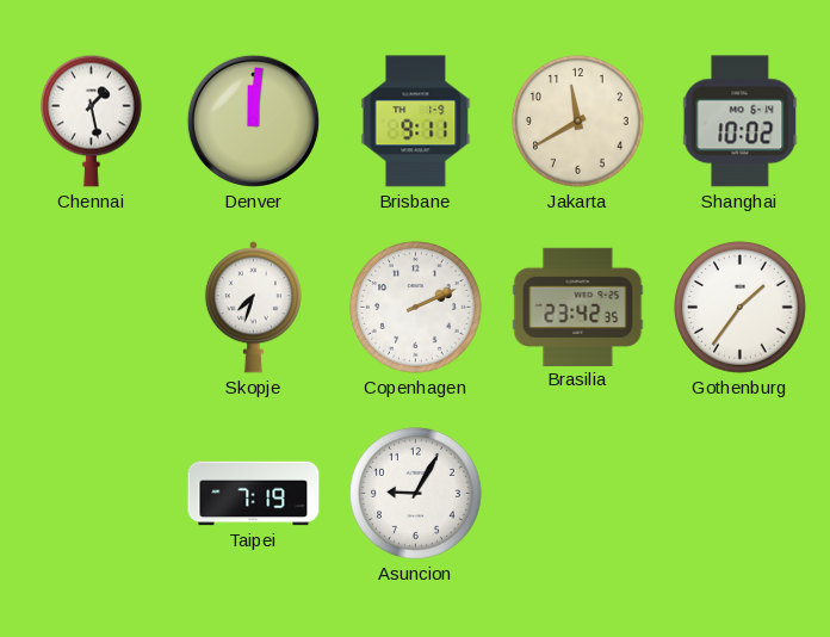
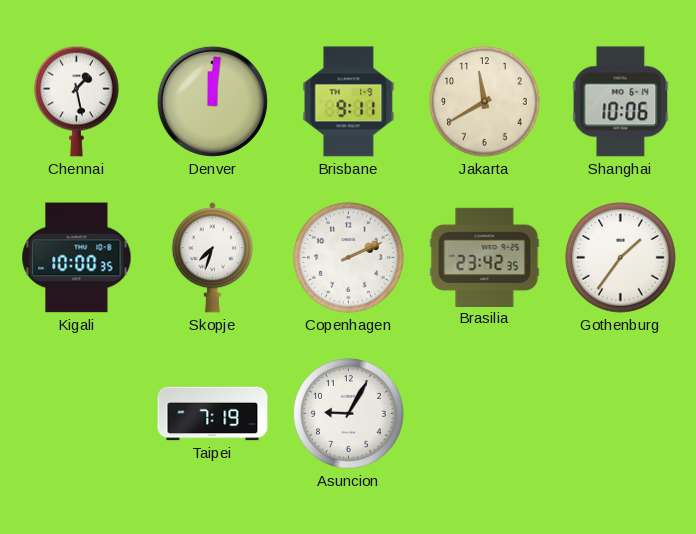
Shanghai: 10:02 -> 10:06
Kigali: none -> 10:00
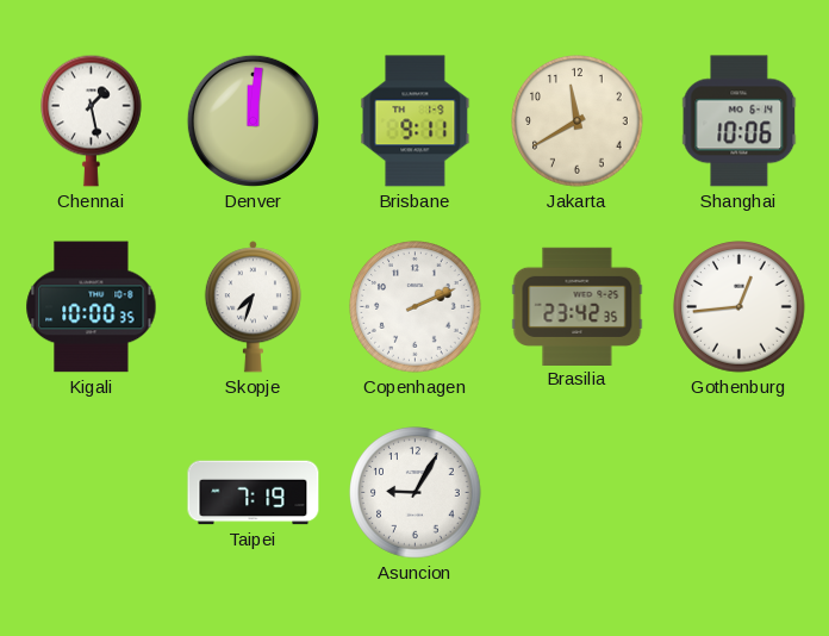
Gothenburg: 1:36 -> 12:44
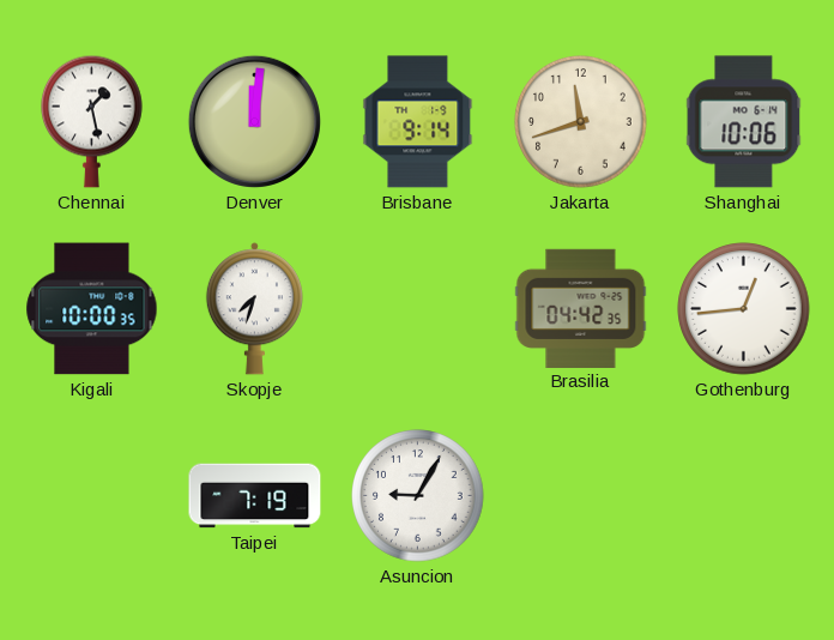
Brisbane: 9:11 -> 9:14
Jakarta: 11:40 -> 11:42
Copenhagen: 2:11 -> none
Brasilia: 23:42 -> 04:42
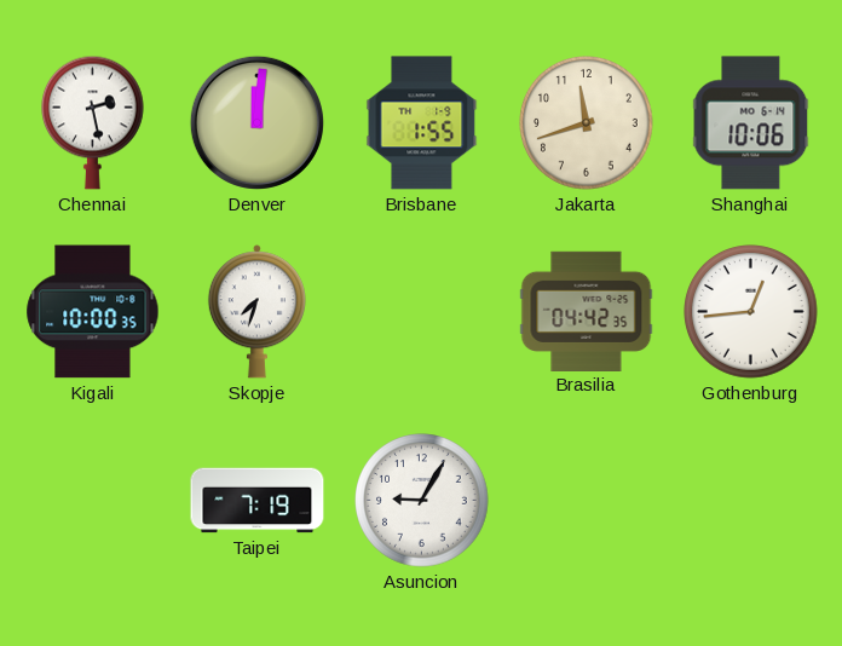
Chennai: 1:28 -> 2:28
Brisbane: 9:14 -> 1:55
